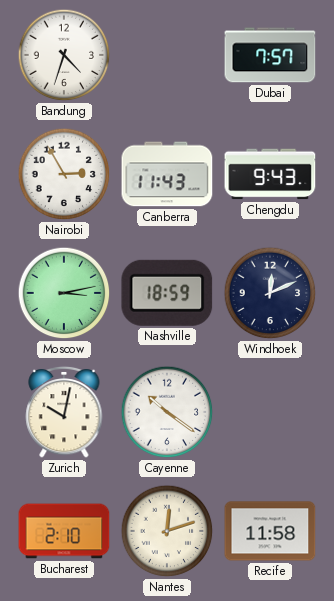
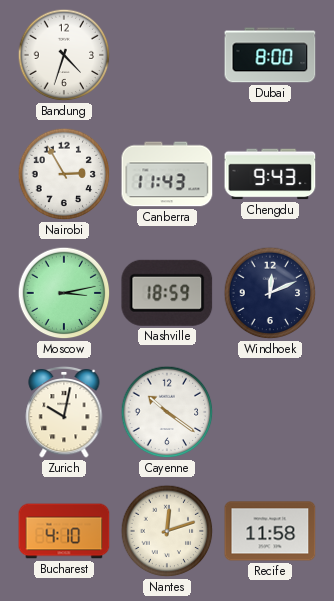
Dubai: 7:57 -> 8:00
Bucharest: 2:10 -> 4:10
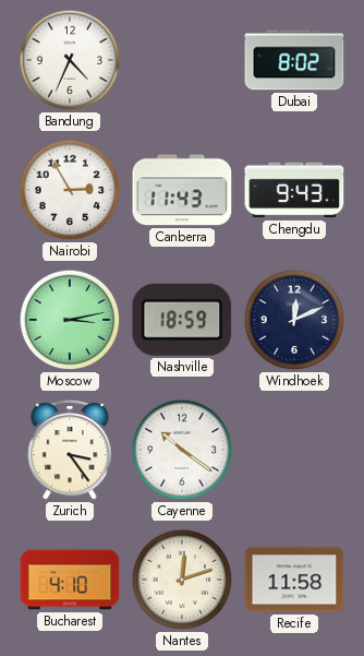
Bandung: 4:33 -> 4:34
Dubai: 8:00 -> 8:02
Zurich: 10:02 -> 3:24
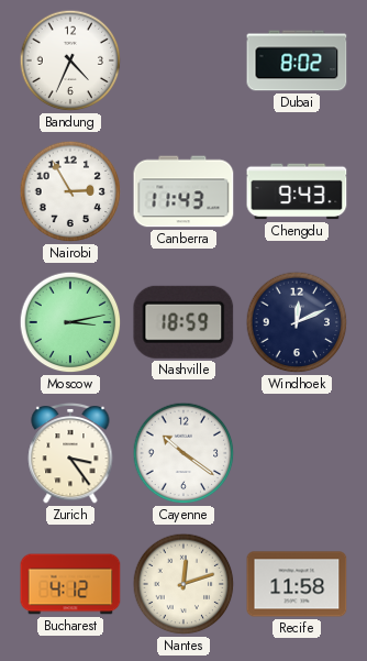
Bucharest: 4:10 -> 4:12
